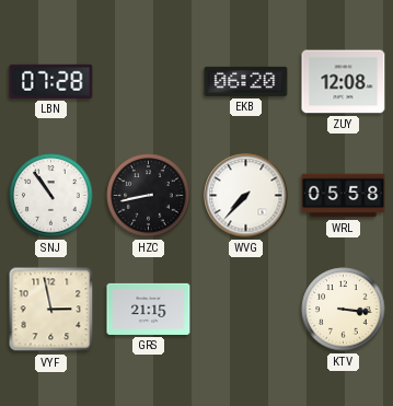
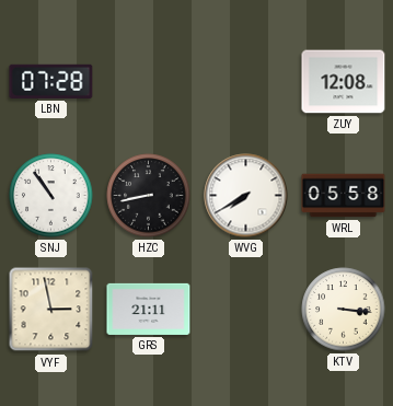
EKB: 06:20 -> none
WVG: 7:37 -> 7:40
GRS: 21:15 -> 21:11
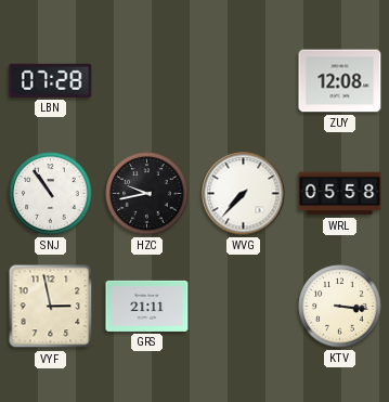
HZC: 8:43 -> 9:43
WVG: 7:40 -> 7:37
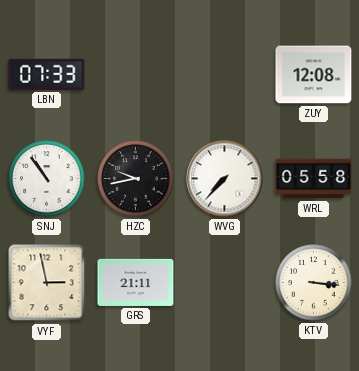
LBN: 07:28 -> 07:33
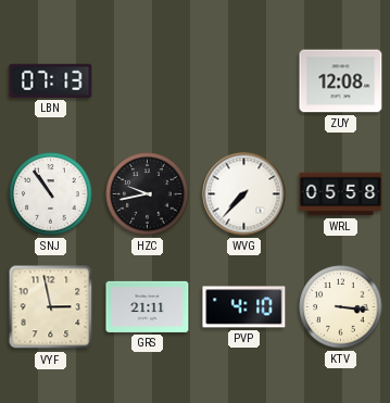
LBN: 07:33 -> 07:13
PVP: none -> 4:10
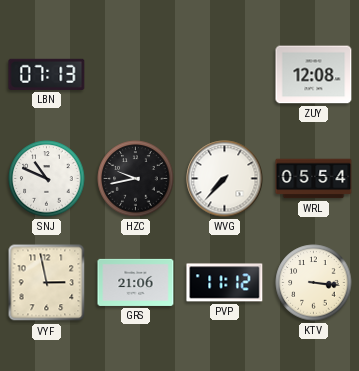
SNJ: 10:54 -> 10:49
WRL: 05:58 -> 05:54
GRS: 21:11 -> 21:06
PVP: 4:10 -> 11:12
